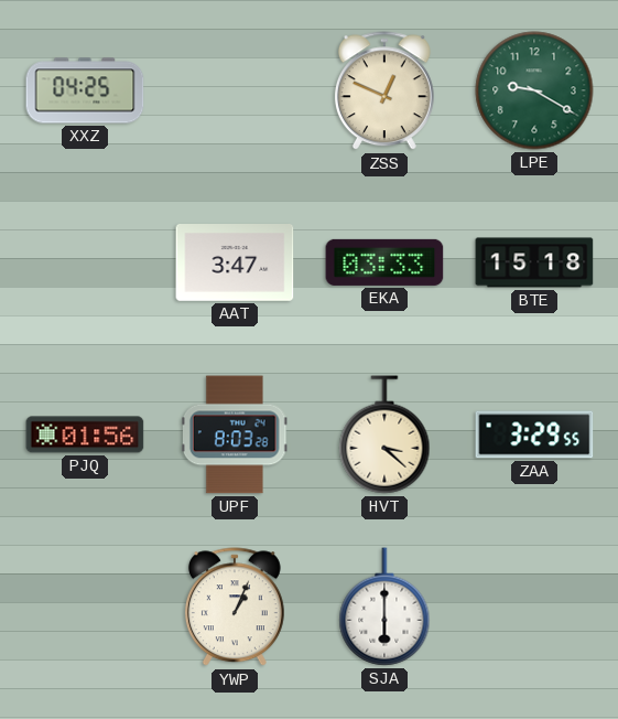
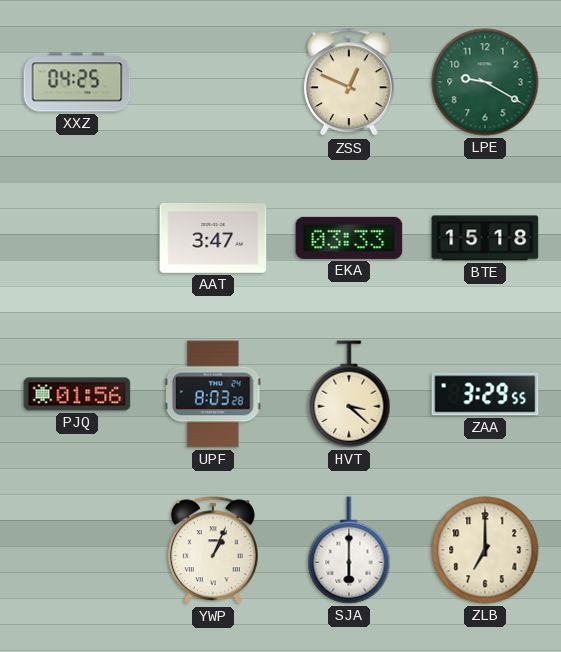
ZLB: none -> 7:00
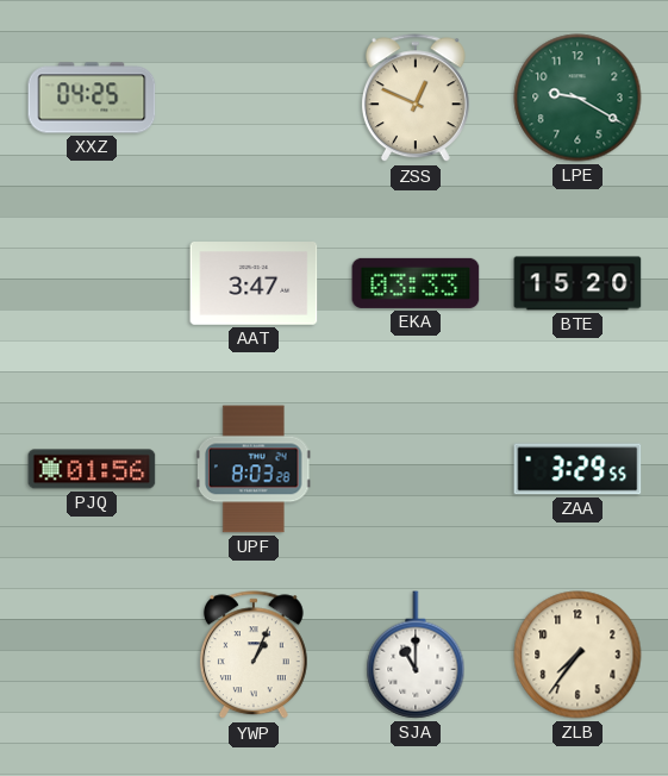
BTE: 15:18 -> 15:20
HVT: 3:22 -> none
SJA: 6:00 -> 11:00
ZLB: 7:00 -> 7:36
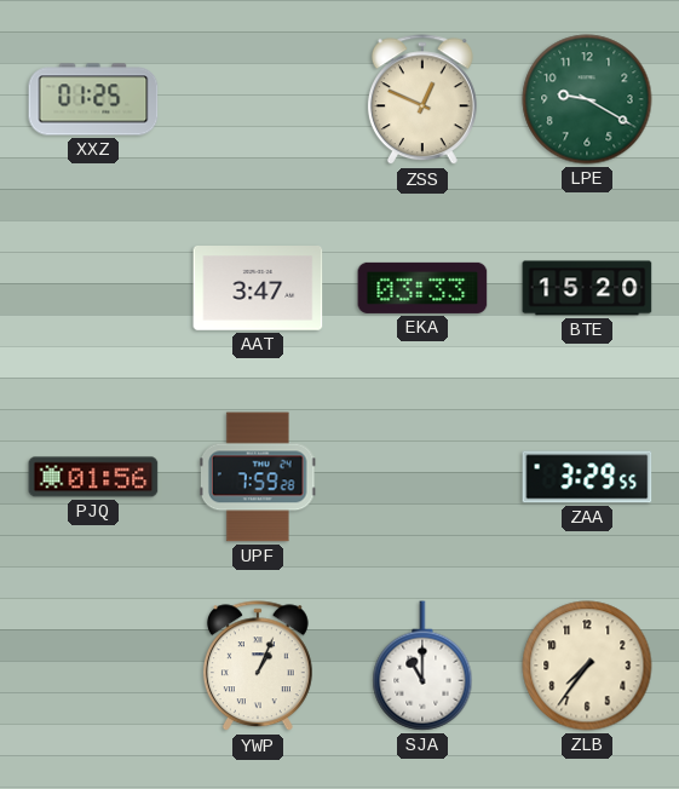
XXZ: 04:25 -> 01:25
UPF: 8:03 -> 7:59
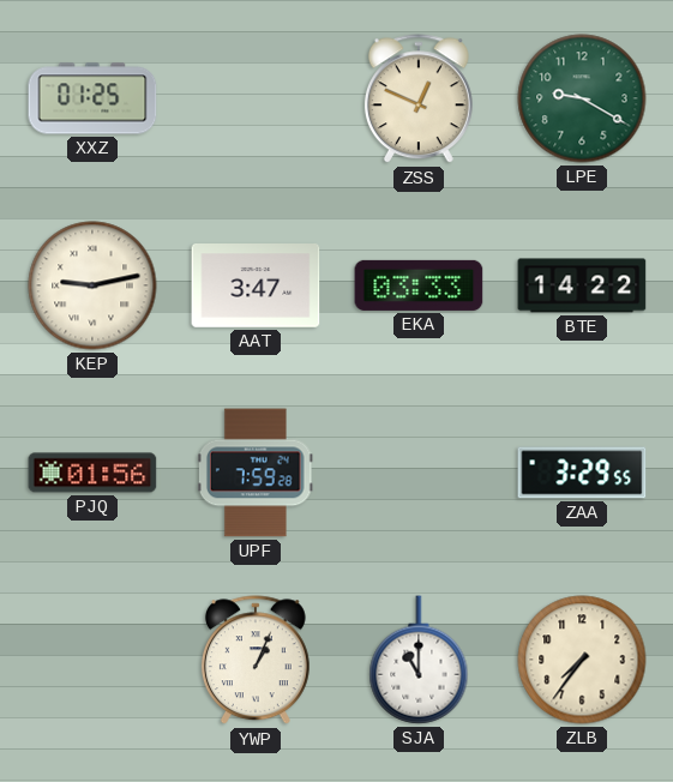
KEP: none -> 9:13
BTE: 15:20 -> 14:22
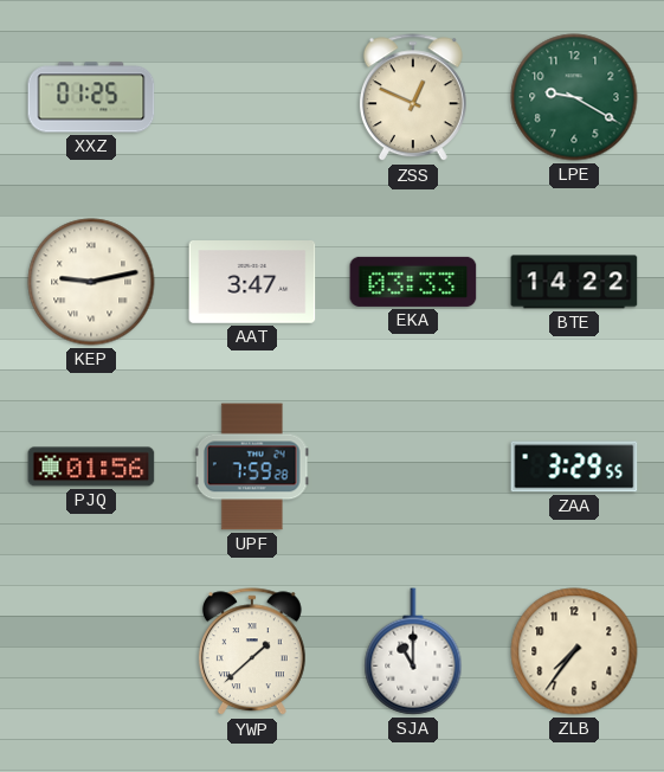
YWP: 1:04 -> 1:38
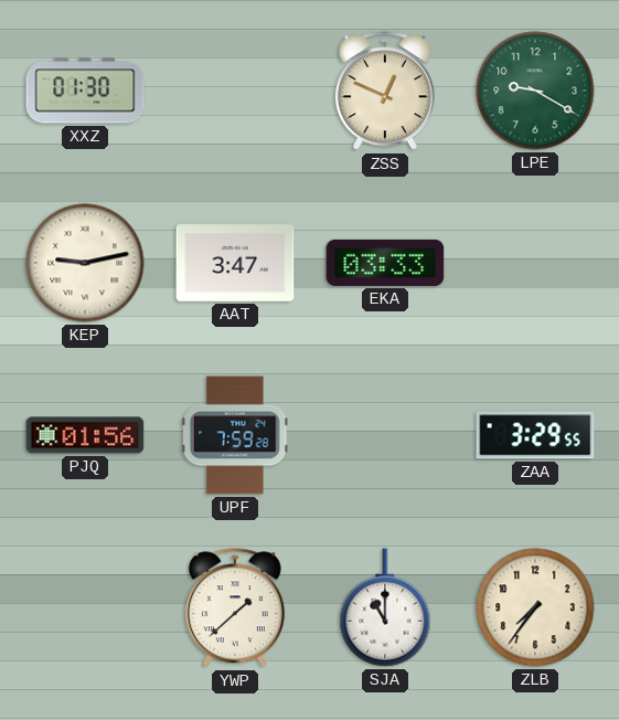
XXZ: 01:25 -> 01:30
BTE: 14:22 -> none
